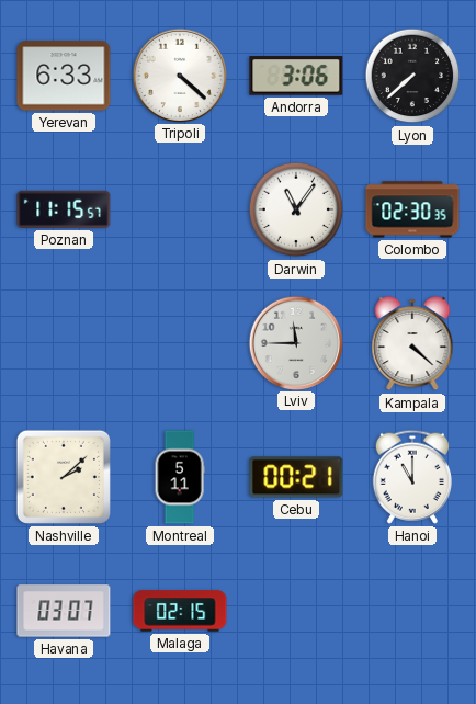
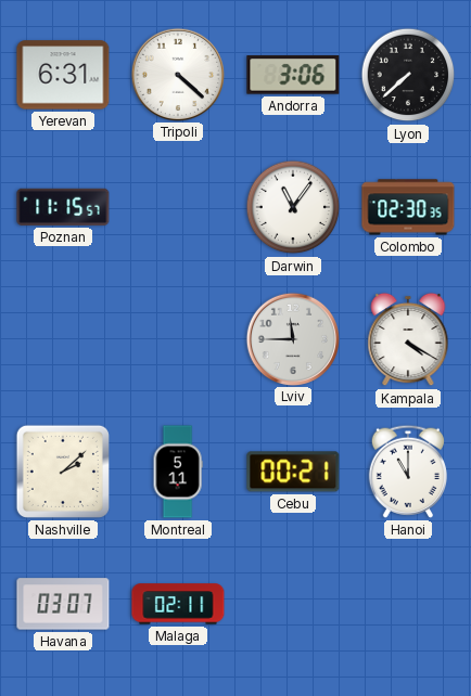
Yerevan: 6:33 -> 6:31
Kampala: 4:22 -> 4:20
Malaga: 02:15 -> 02:11
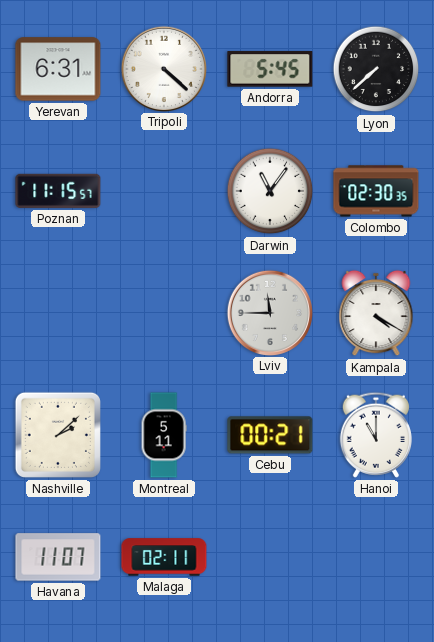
Andorra: 3:06 -> 5:45
Havana: 03:07 -> 11:07
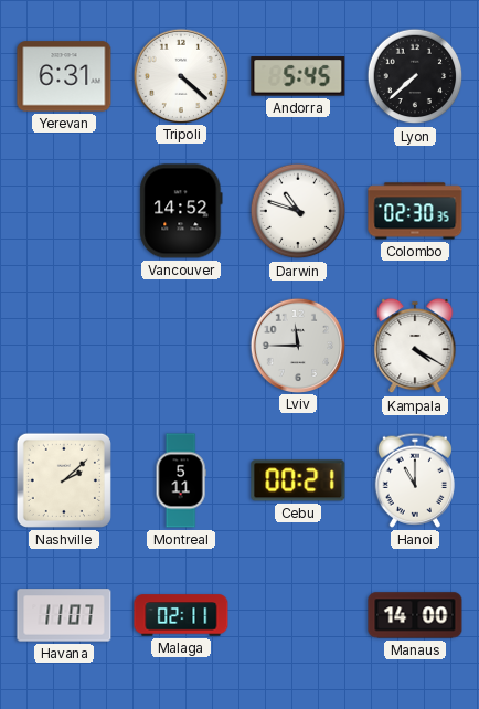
Poznan: 11:15 -> none
Vancouver: none -> 14:52
Darwin: 11:06 -> 10:48
Manaus: none -> 14:00
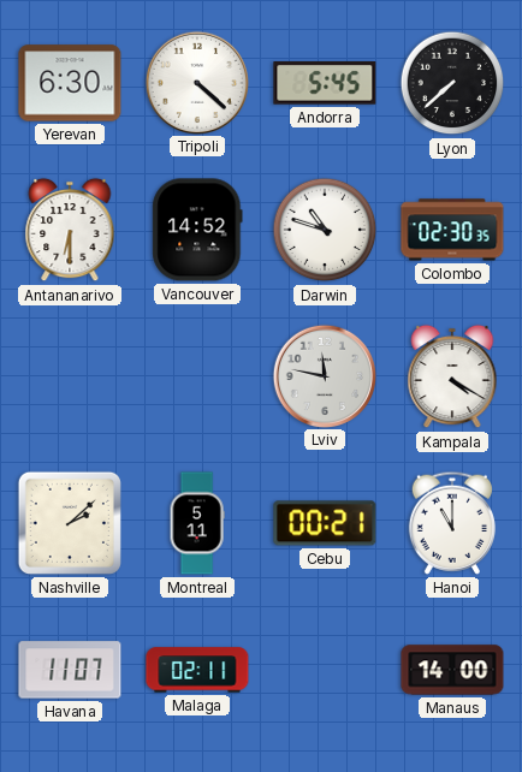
Yerevan: 6:31 -> 6:30
Antananarivo: none -> 6:30
Lviv: 11:45 -> 11:47
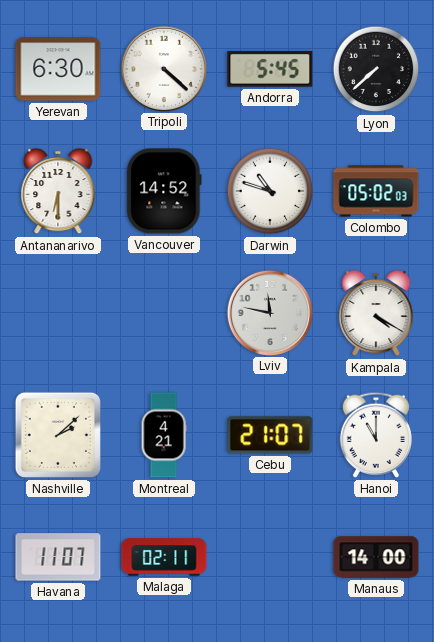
Colombo: 02:30 -> 05:02
Montreal: 5:11 -> 4:21
Cebu: 00:21 -> 21:07
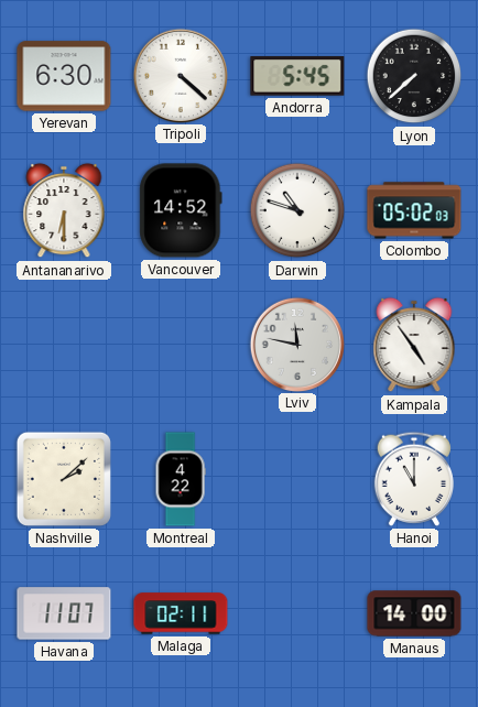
Kampala: 4:20 -> 4:54
Montreal: 4:21 -> 4:22
Cebu: 21:07 -> none
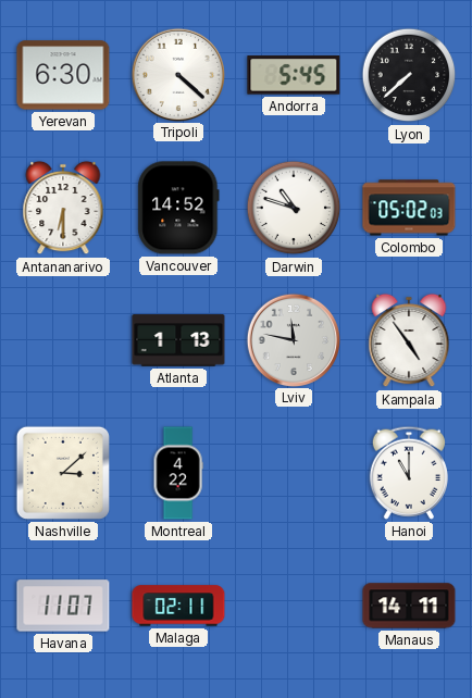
Atlanta: none -> 1:13
Nashville: 2:08 -> 3:08
Manaus: 14:00 -> 14:11
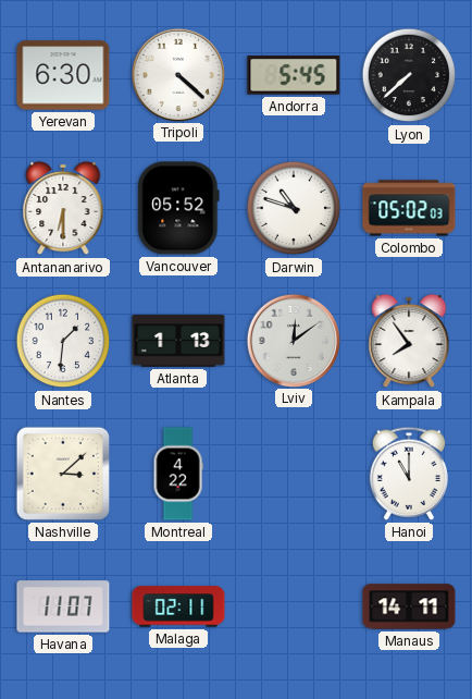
Vancouver: 14:52 -> 05:52
Nantes: none -> 1:31
Lviv: 11:47 -> 12:09
Kampala: 4:54 -> 7:54
